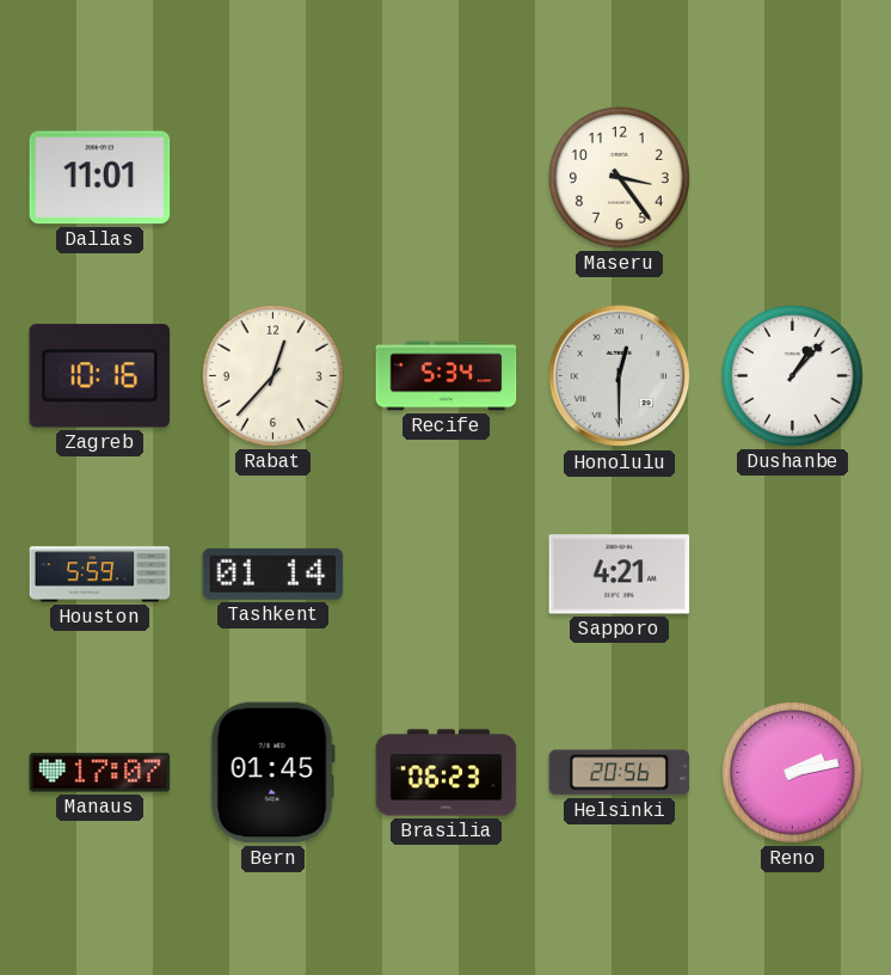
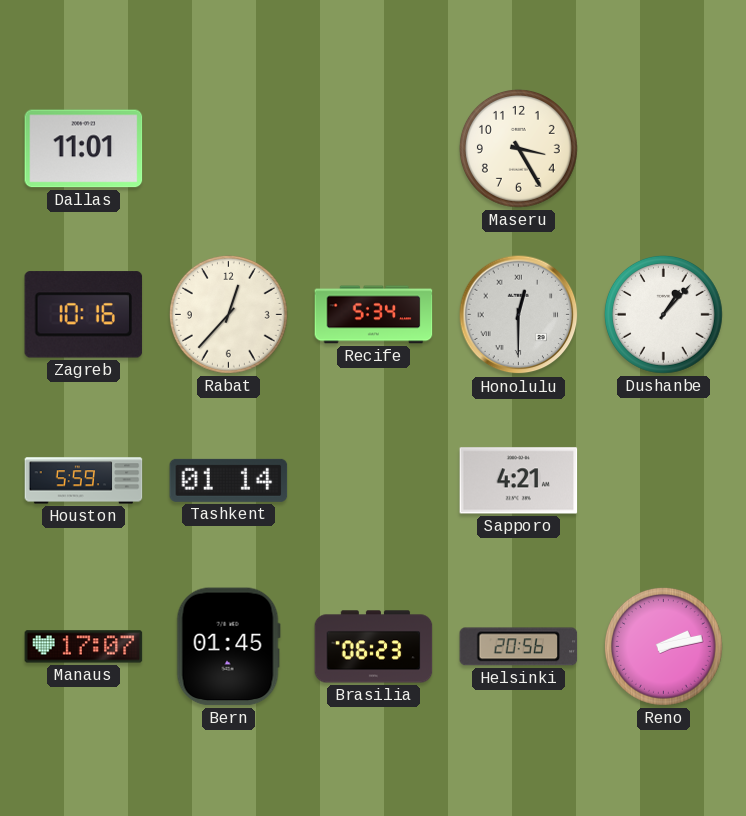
Maseru: 3:24 -> 3:25
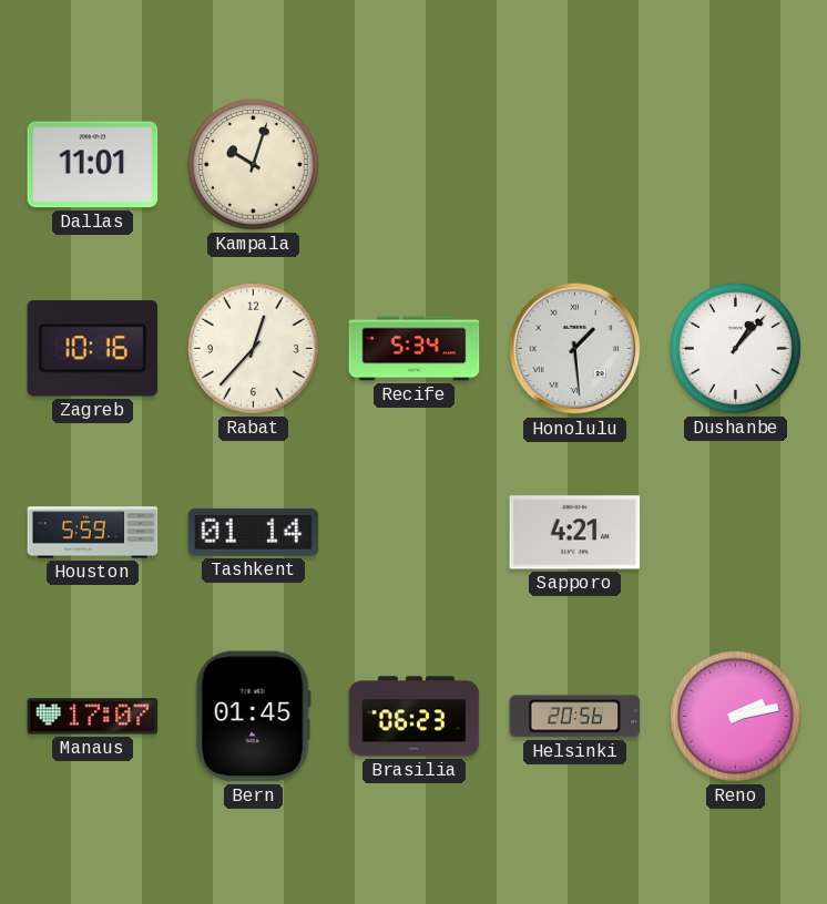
Kampala: none -> 10:03
Maseru: 3:25 -> none
Honolulu: 12:30 -> 1:29
